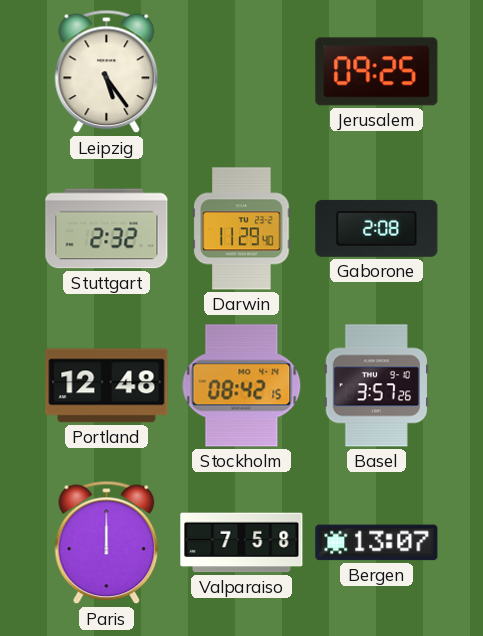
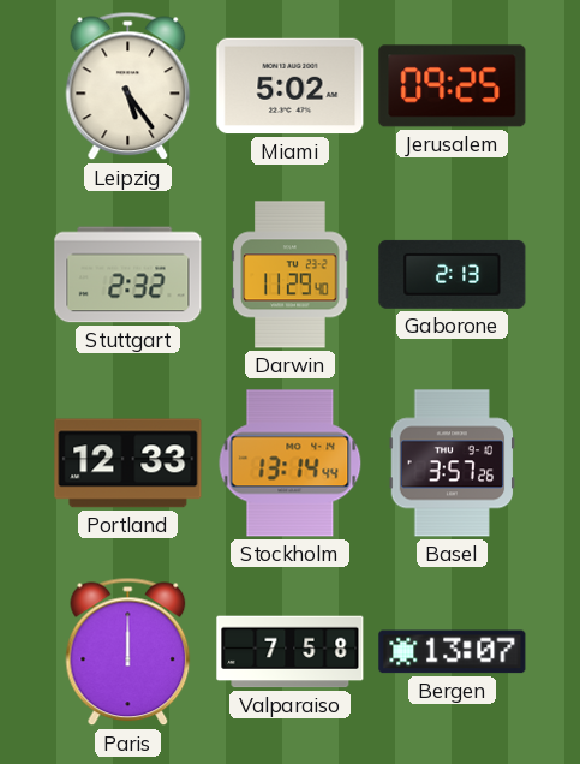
Miami: none -> 5:02
Gaborone: 2:08 -> 2:13
Portland: 12:48 -> 12:33
Stockholm: 08:42 -> 13:14
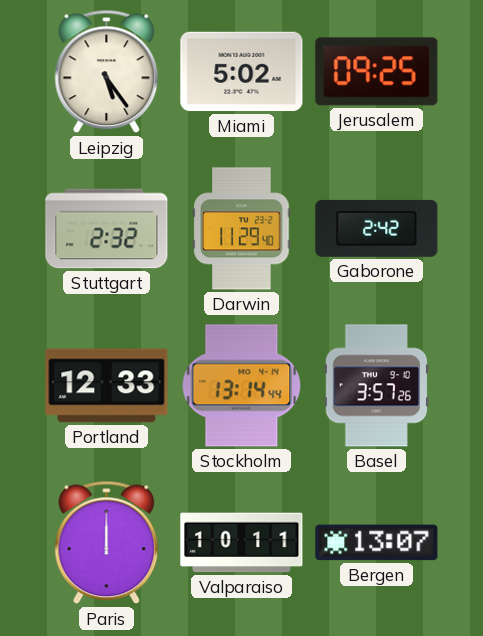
Gaborone: 2:13 -> 2:42
Valparaiso: 7:58 -> 10:11
